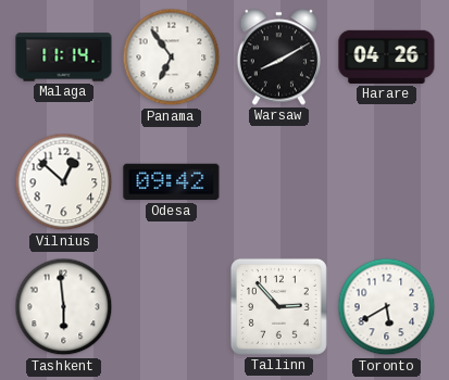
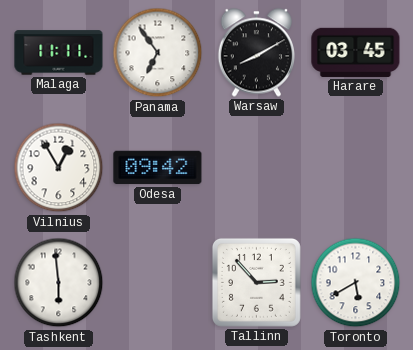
Malaga: 11:14 -> 11:11
Harare: 04:26 -> 03:45
Vilnius: 12:52 -> 12:55
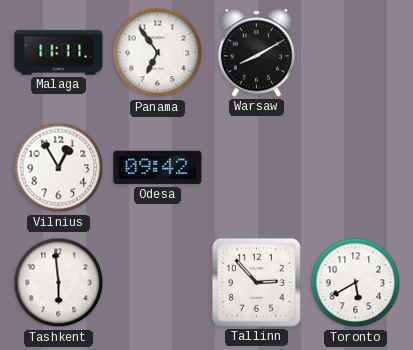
Harare: 03:45 -> none
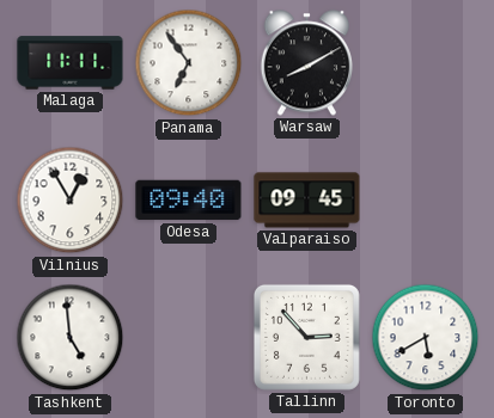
Odesa: 09:42 -> 09:40
Valparaiso: none -> 09:45
Tashkent: 5:59 -> 4:59
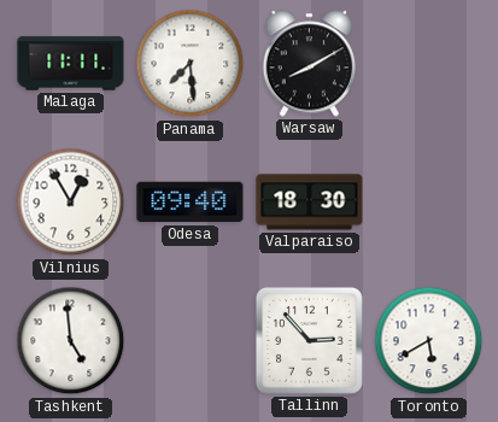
Panama: 6:54 -> 7:29
Valparaiso: 09:45 -> 18:30
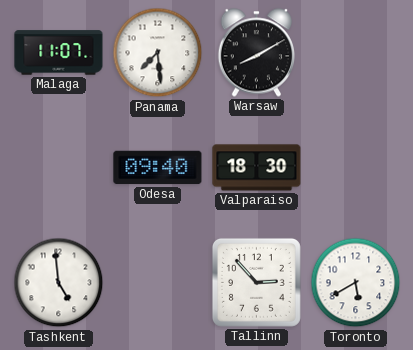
Malaga: 11:11 -> 11:07
Vilnius: 12:55 -> none
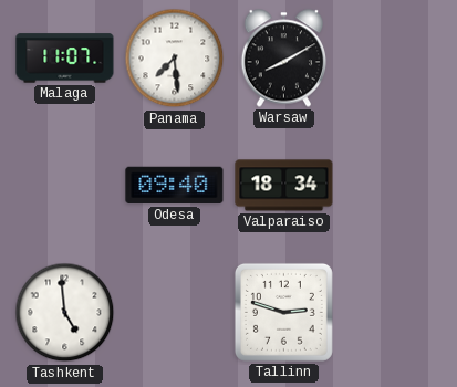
Valparaiso: 18:30 -> 18:34
Tallinn: 2:53 -> 2:48
Toronto: 5:40 -> none
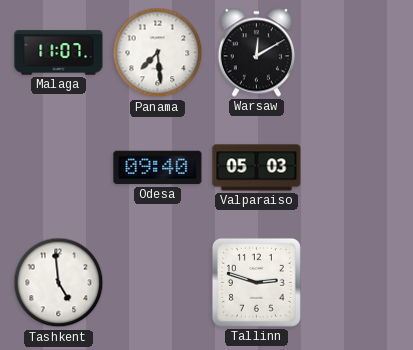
Warsaw: 8:10 -> 12:10
Valparaiso: 18:34 -> 05:03
